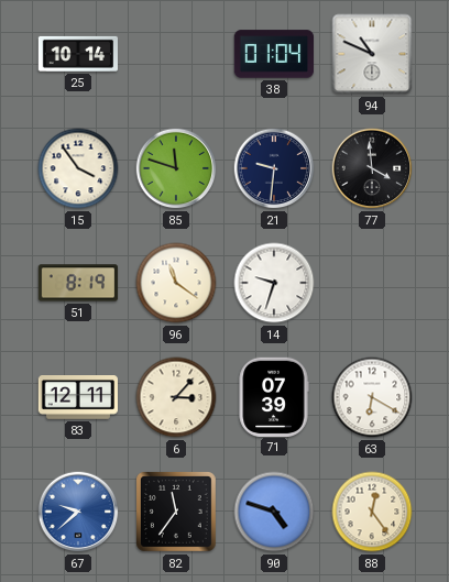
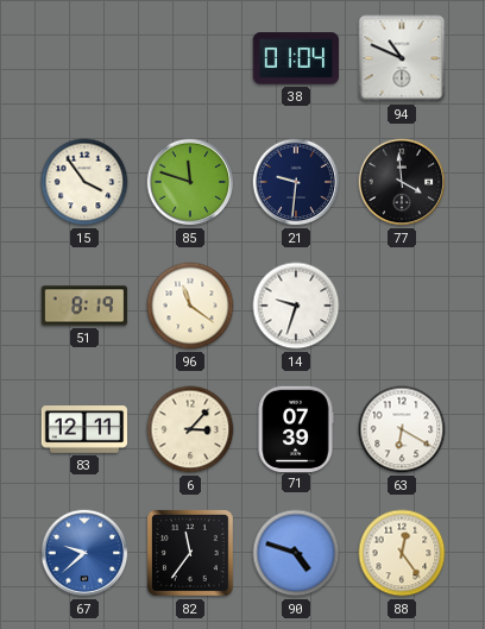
25: 10:14 -> none
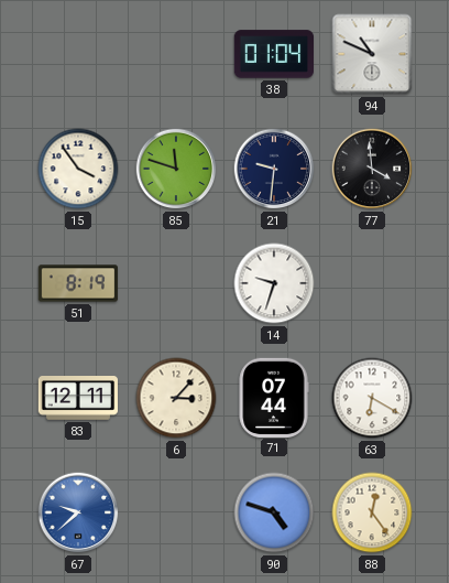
96: 11:21 -> none
71: 07:39 -> 07:44
82: 11:36 -> none
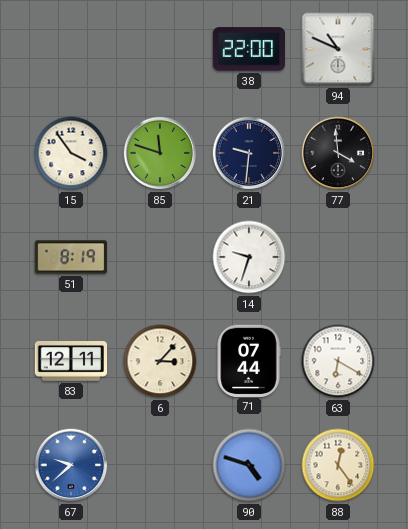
38: 01:04 -> 22:00
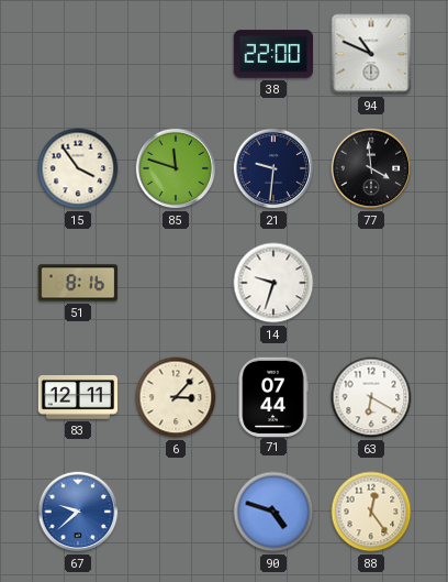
51: 8:19 -> 8:16
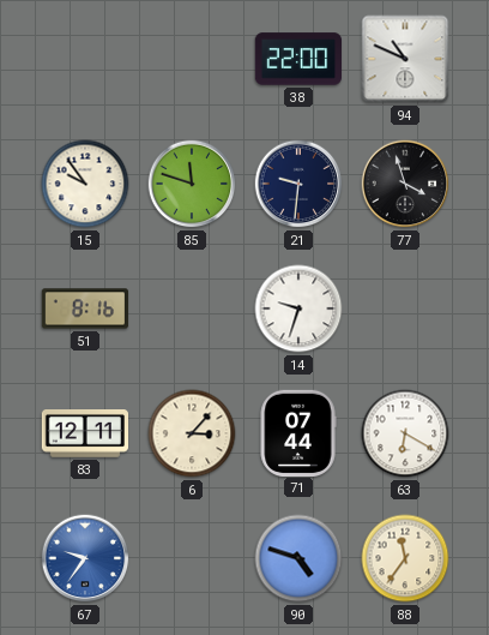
15: 3:54 -> 9:54
77: 3:59 -> 3:57
67: 9:38 -> 9:36
88: 12:24 -> 11:36
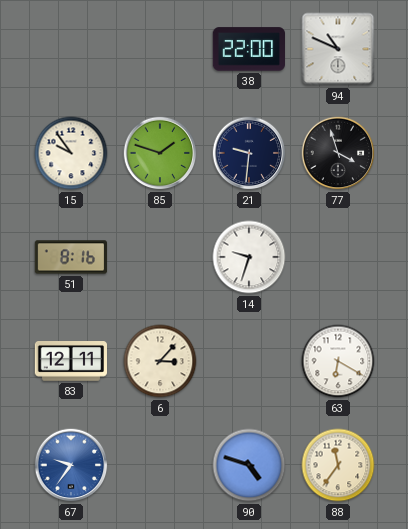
85: 11:48 -> 1:48
71: 07:44 -> none
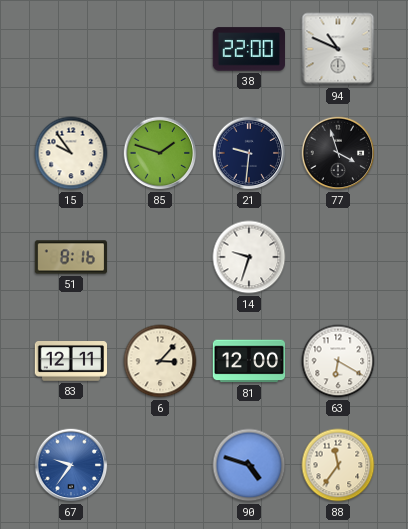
81: none -> 12:00
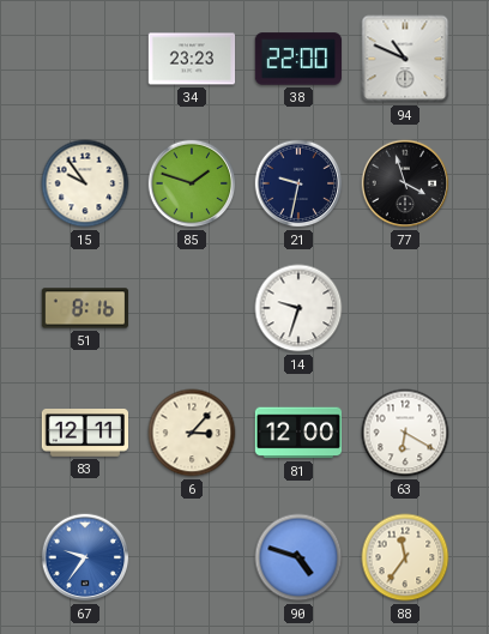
34: none -> 23:23
21: 9:31 -> 9:32
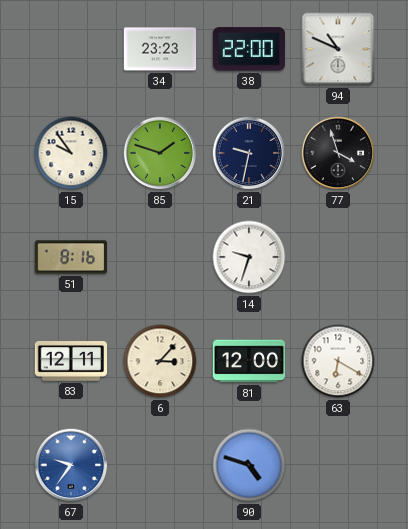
88: 11:36 -> none
